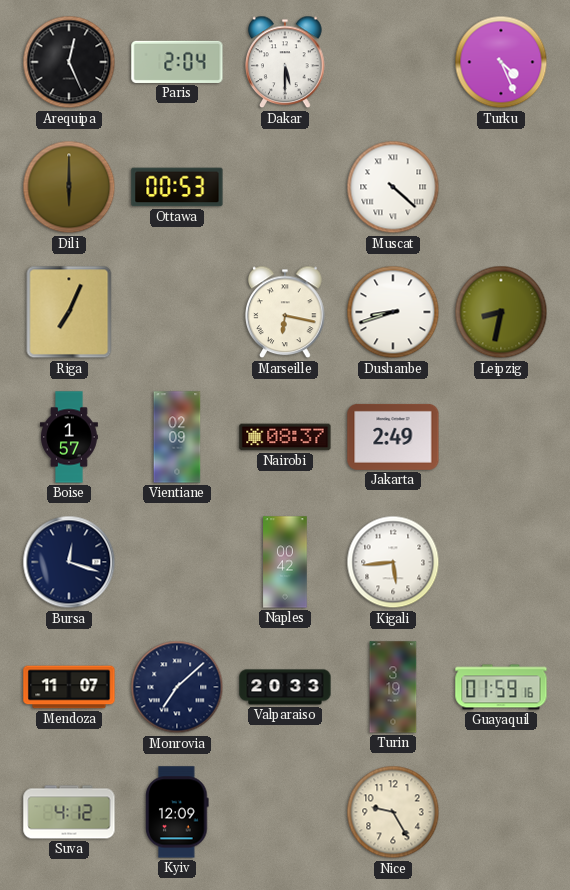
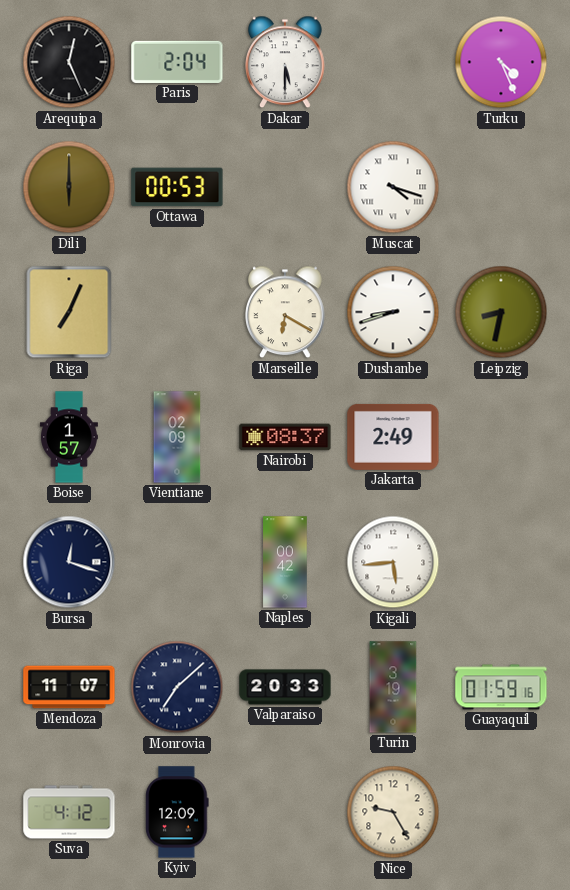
Muscat: 4:22 -> 4:18
Marseille: 6:17 -> 6:20
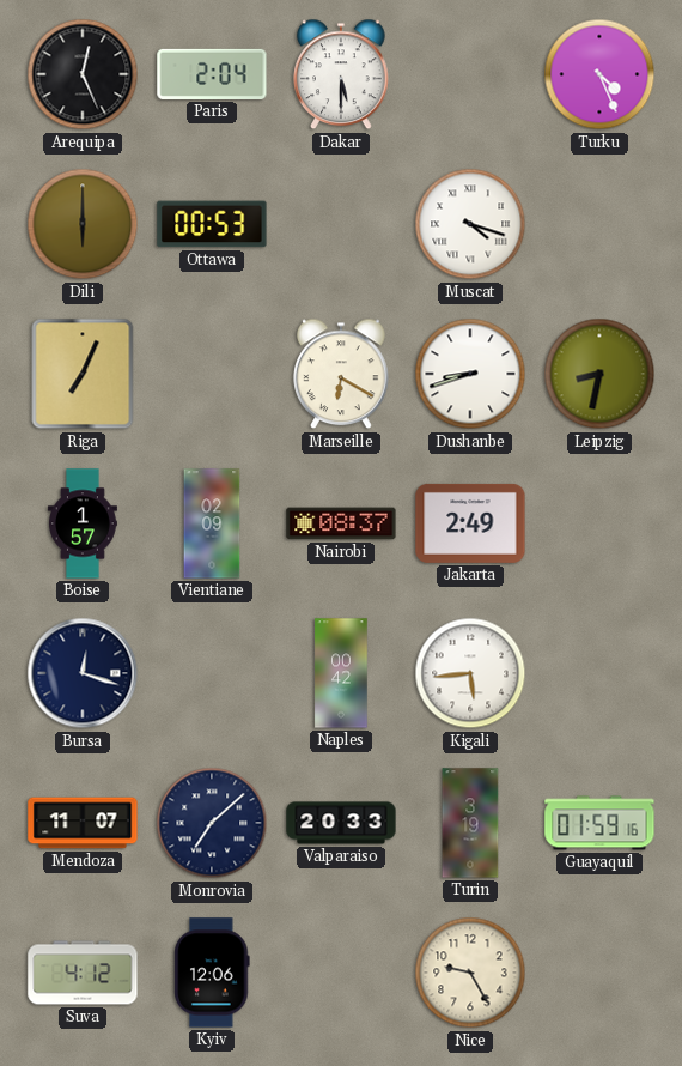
Kyiv: 12:09 -> 12:06
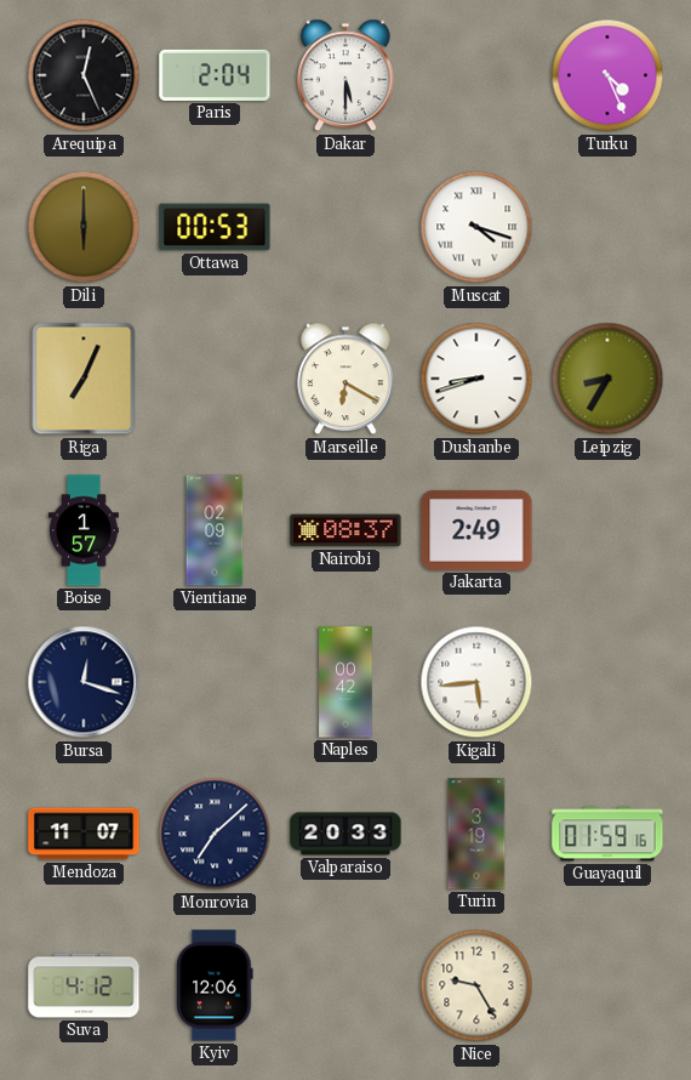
Leipzig: 8:32 -> 8:35
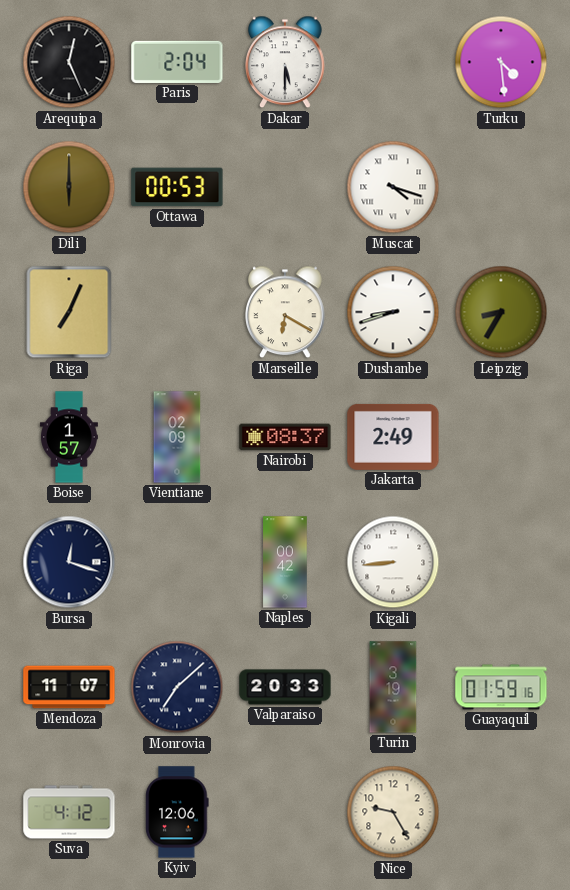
Turku: 4:26 -> 4:29
Kigali: 5:44 -> 8:44
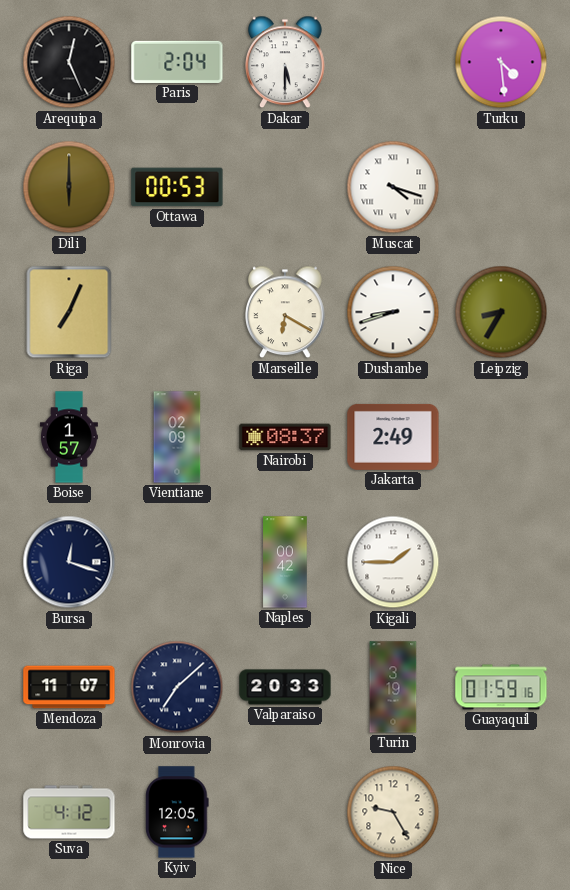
Kigali: 8:44 -> 1:45
Kyiv: 12:06 -> 12:05
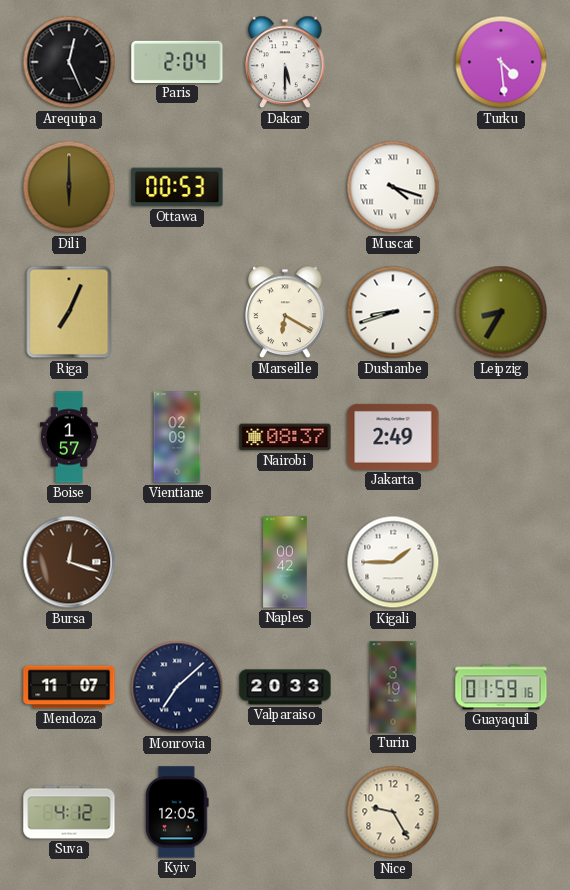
Bursa dial: navy -> brown
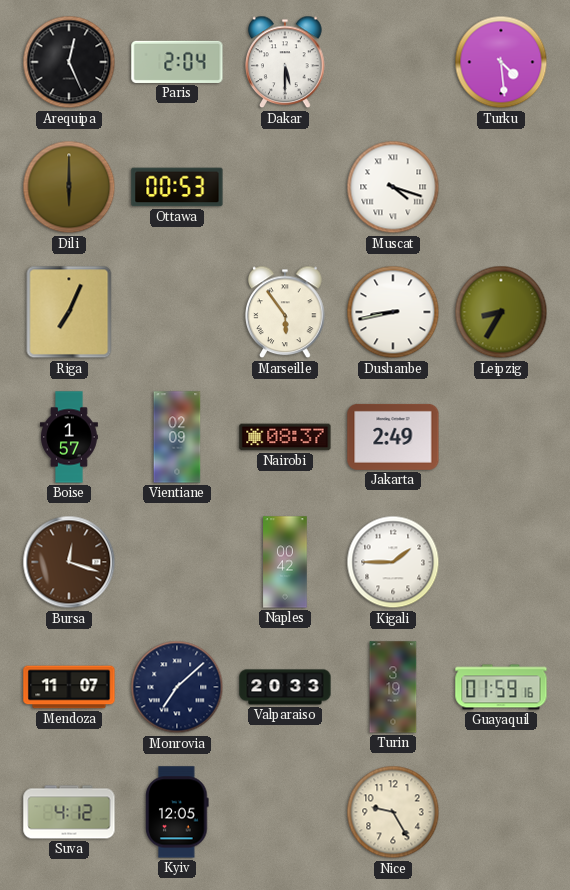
Marseille: 6:20 -> 5:54
Dushanbe: 8:42 -> 8:43
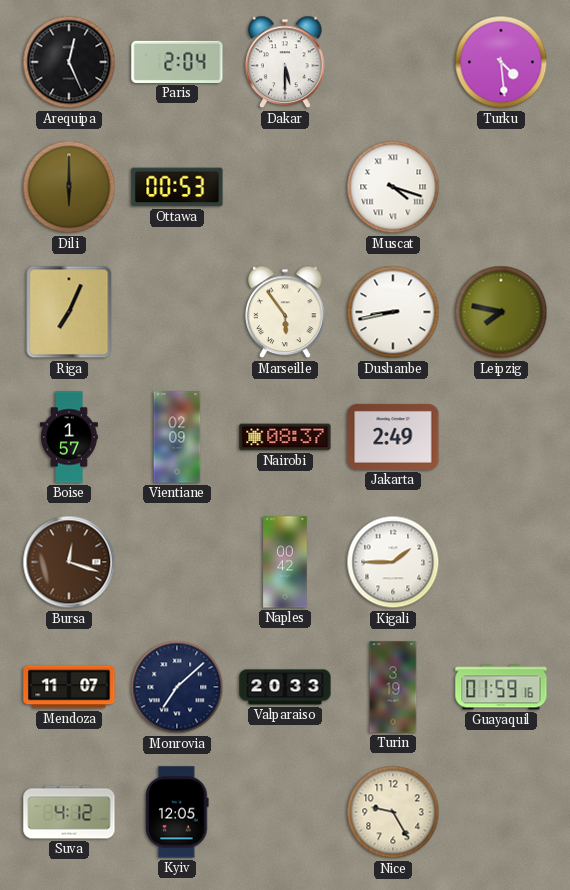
Leipzig: 8:35 -> 7:47
